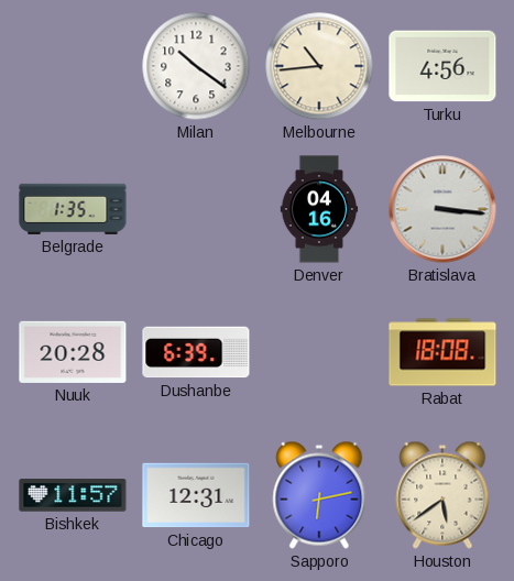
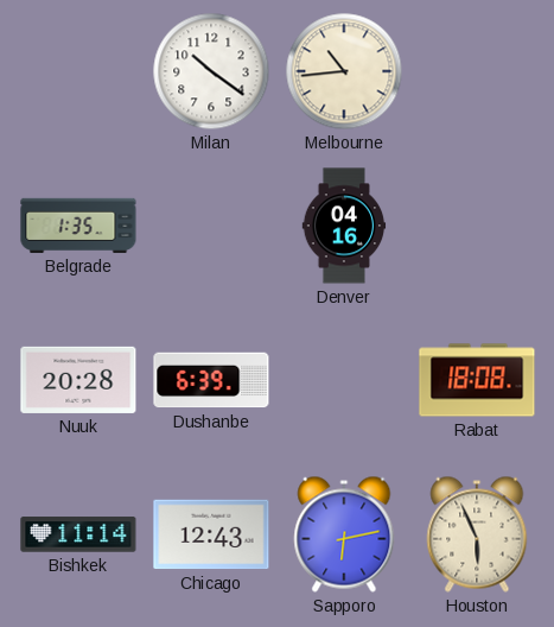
Turku: 4:56 -> none
Bratislava: 3:16 -> none
Bishkek: 11:57 -> 11:14
Chicago: 12:31 -> 12:43
Houston: 5:39 -> 5:56
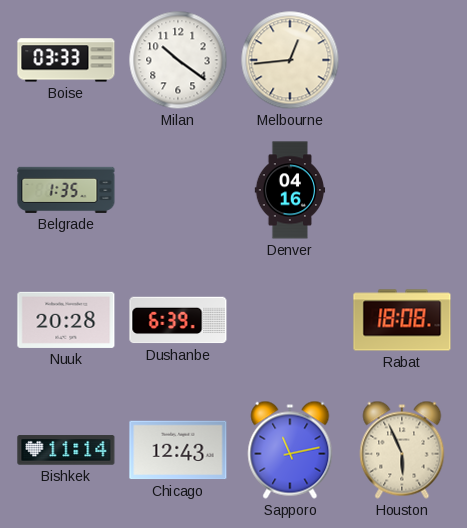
Boise: none -> 03:33
Melbourne: 10:44 -> 12:44
Sapporo: 6:13 -> 11:13
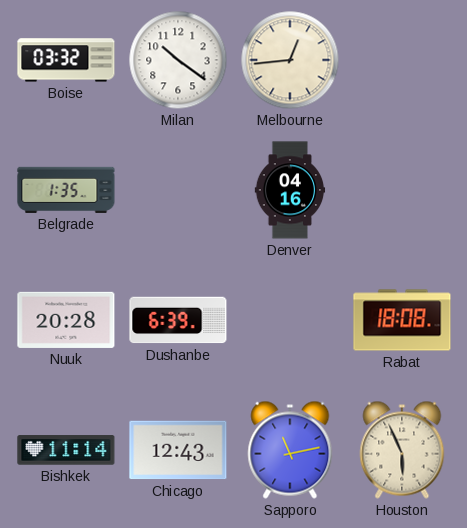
Boise: 03:33 -> 03:32
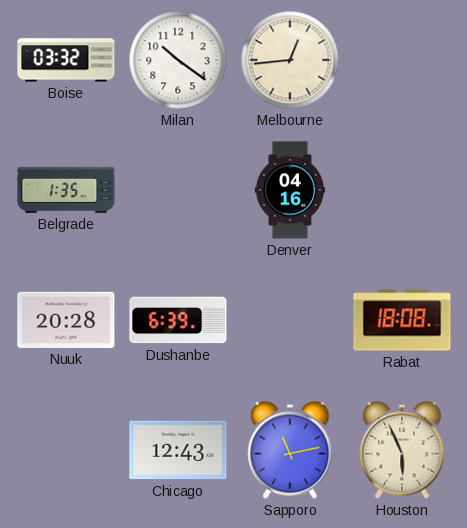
Bishkek: 11:14 -> none
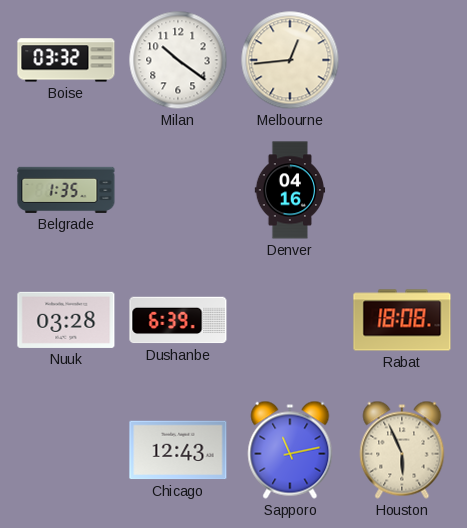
Nuuk: 20:28 -> 03:28
